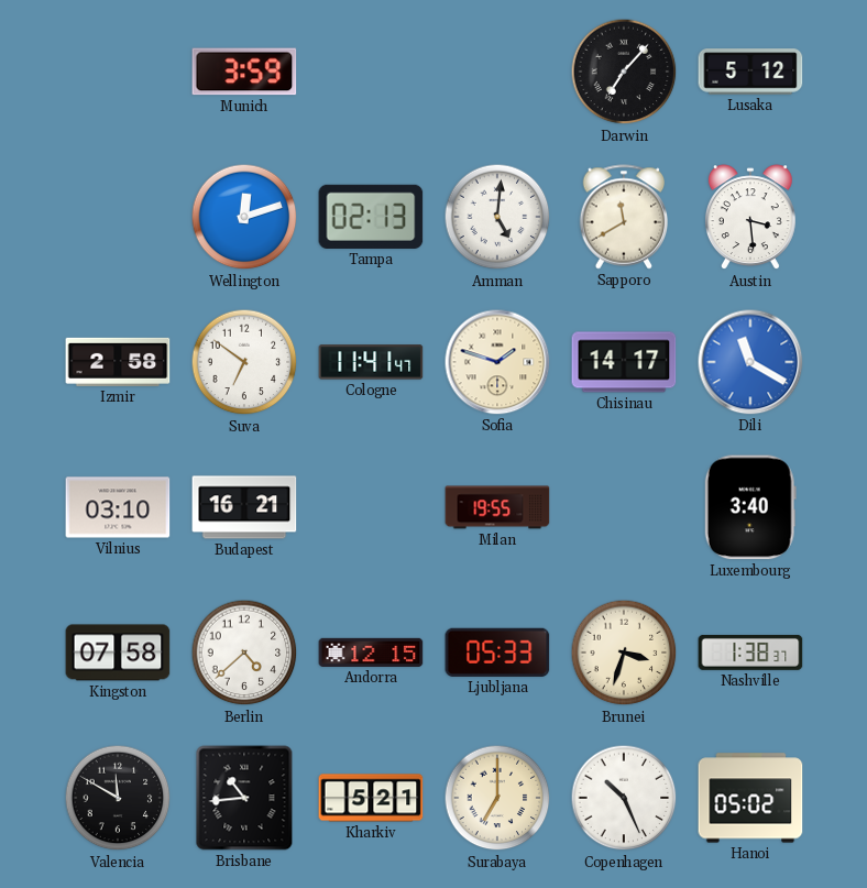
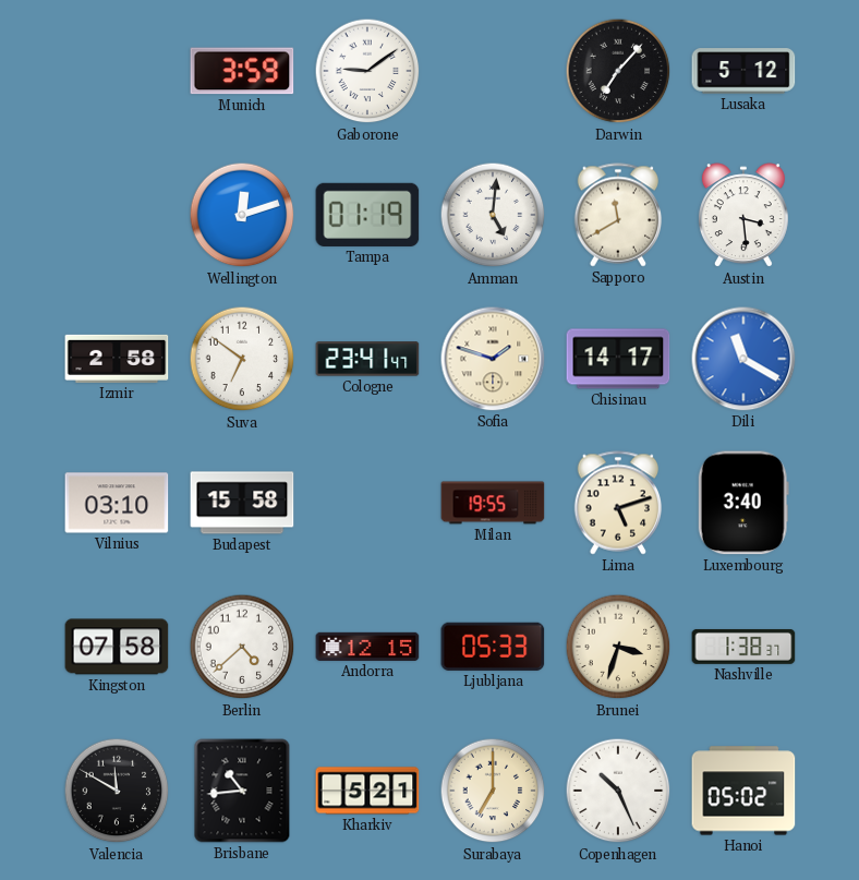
Gaborone: none -> 9:09
Tampa: 02:13 -> 01:19
Cologne: 11:41 -> 23:41
Budapest: 16:21 -> 15:58
Lima: none -> 5:12
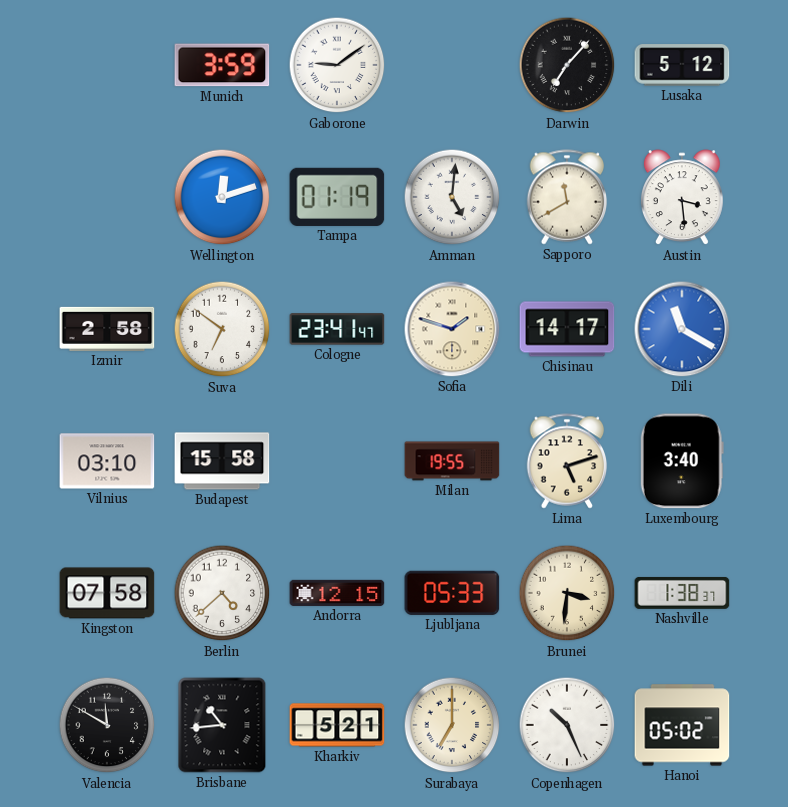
Brunei: 3:33 -> 3:31
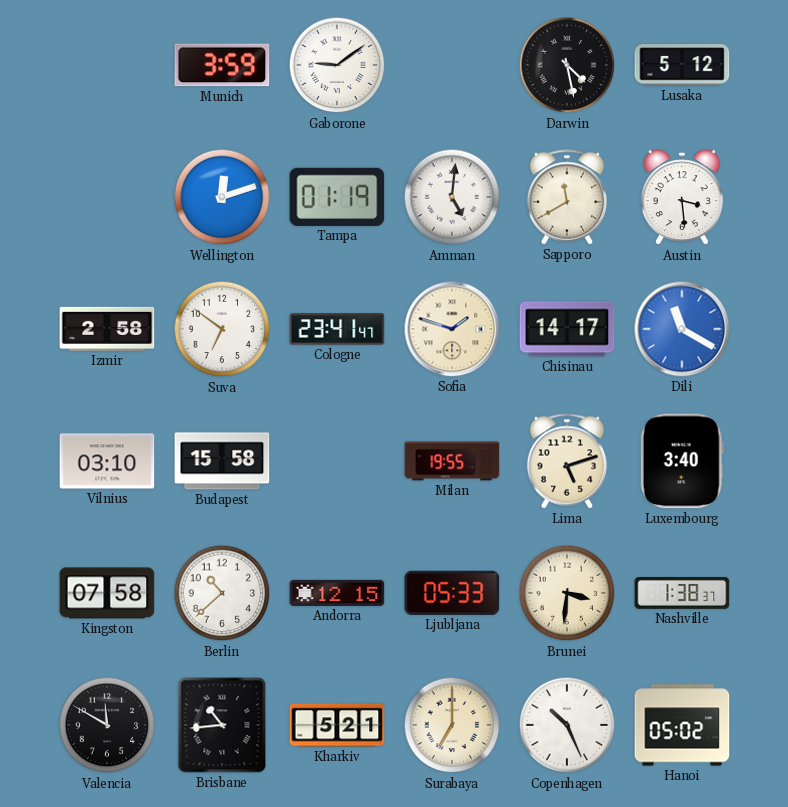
Darwin: 7:07 -> 4:28
Berlin: 4:38 -> 10:38
